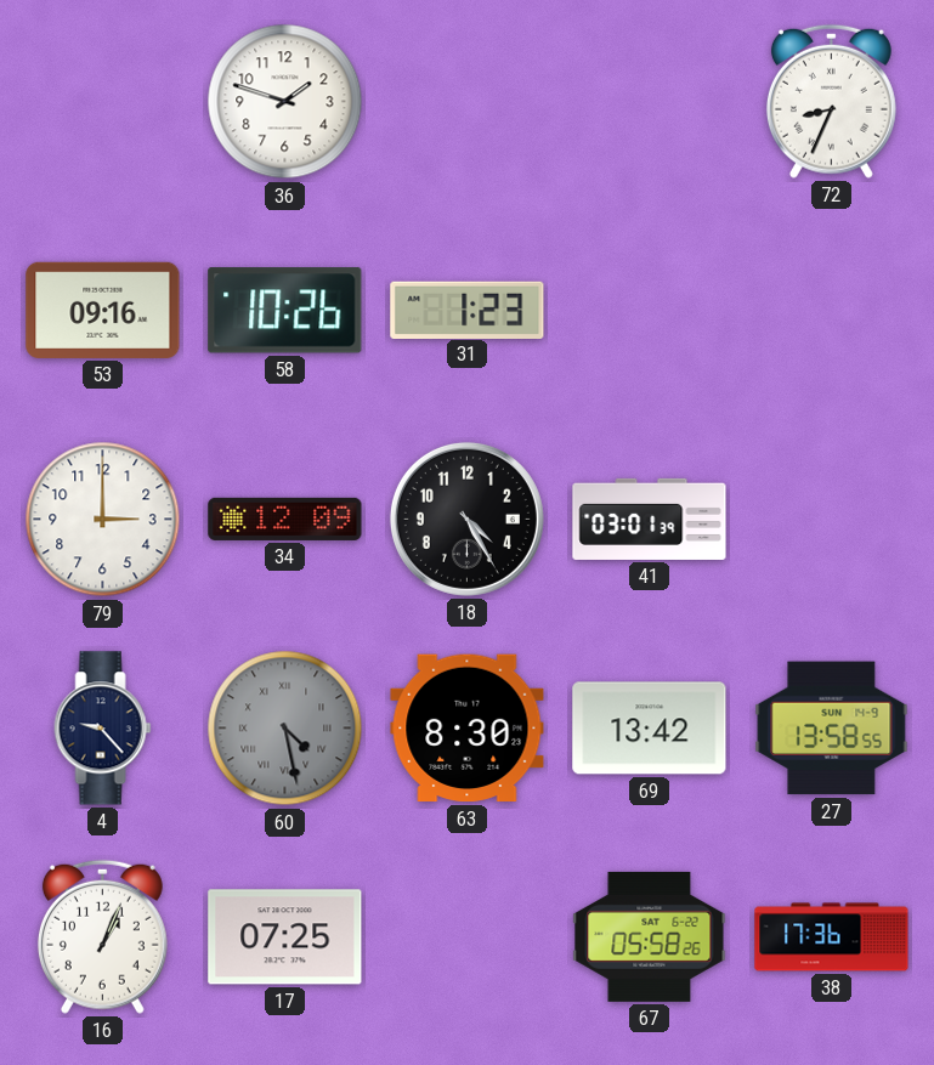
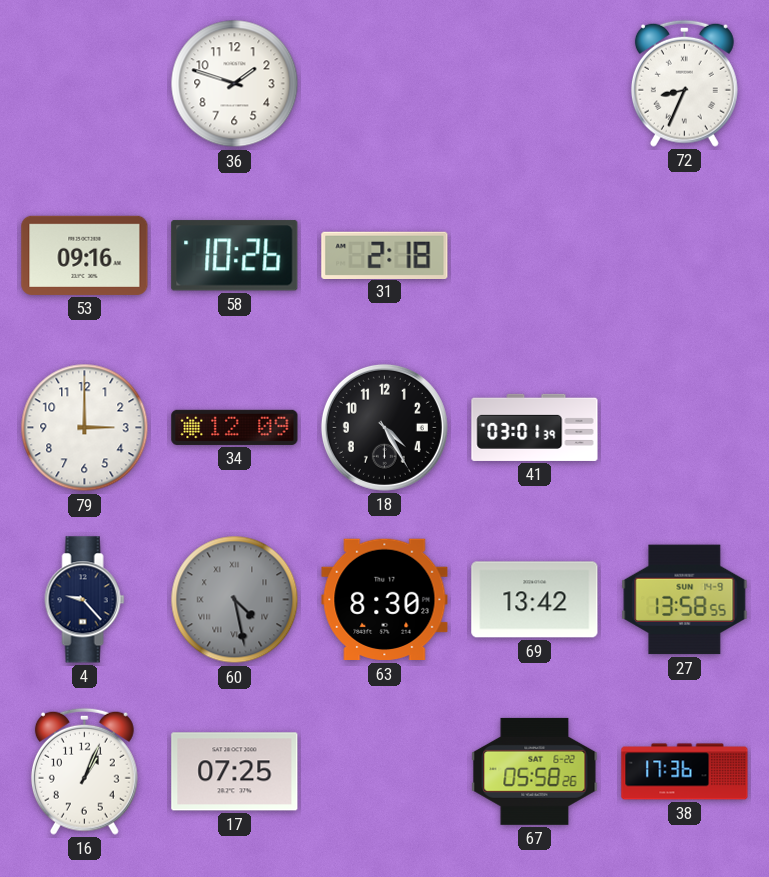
31: 1:23 -> 2:18
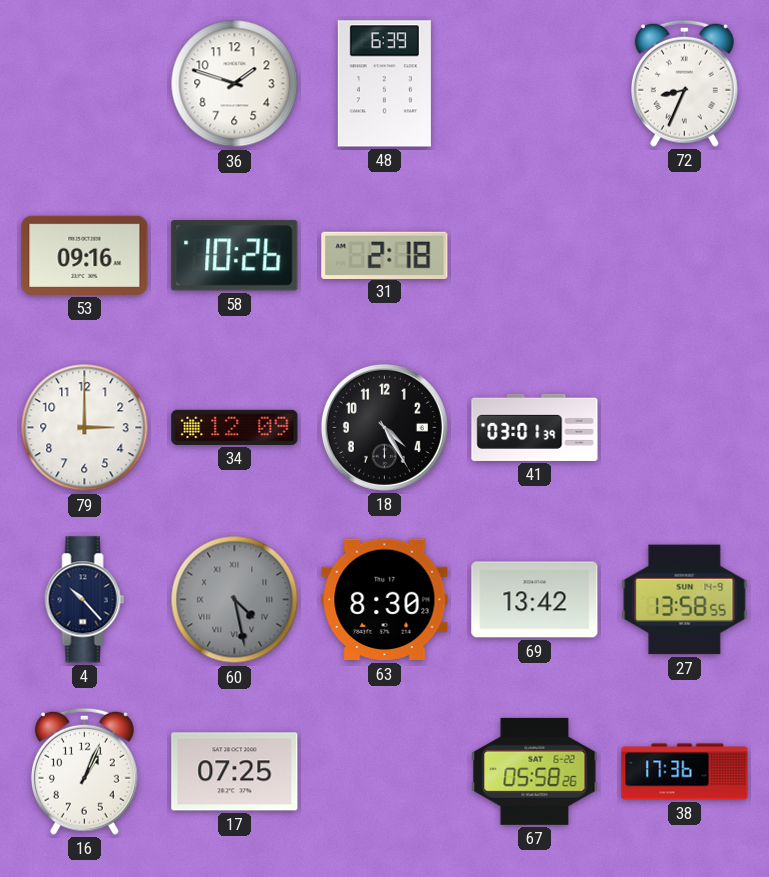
48: none -> 6:39
4: 9:23 -> 10:23
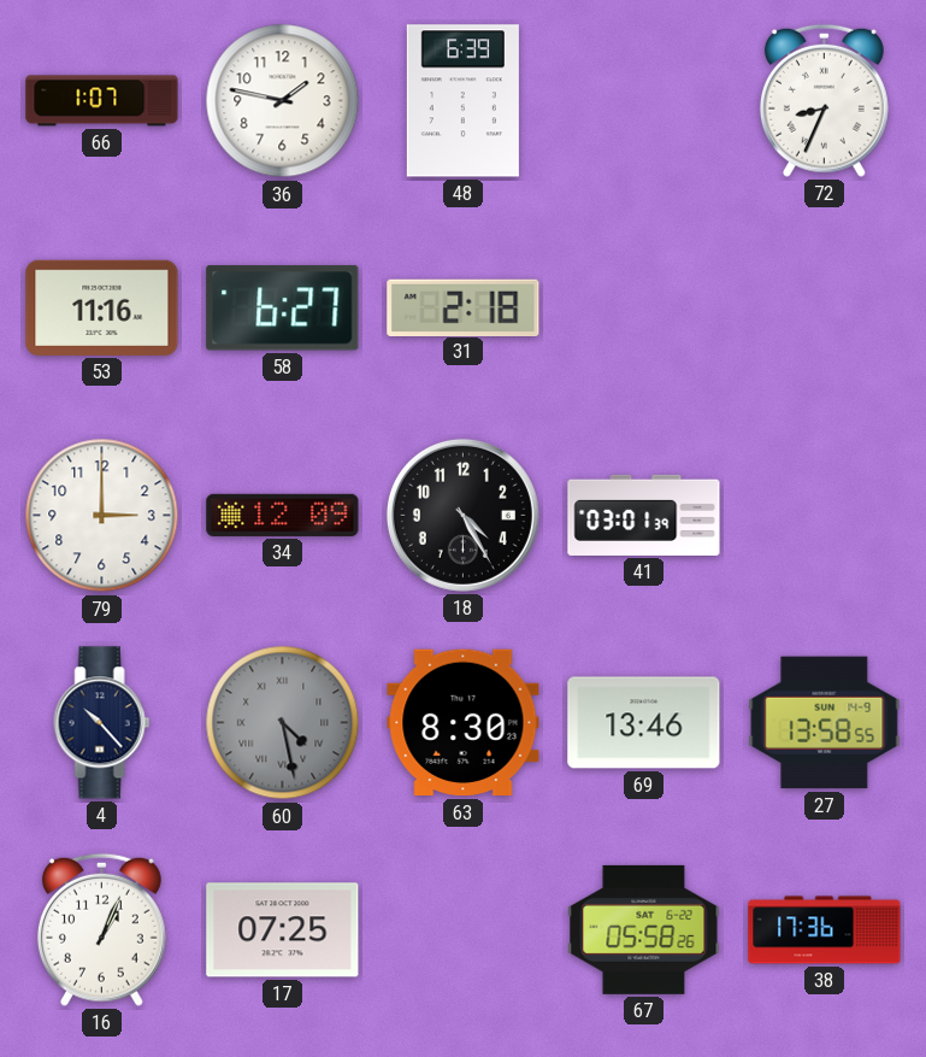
66: none -> 1:07
36: 1:48 -> 1:47
53: 09:16 -> 11:16
58: 10:26 -> 6:27
69: 13:42 -> 13:46
